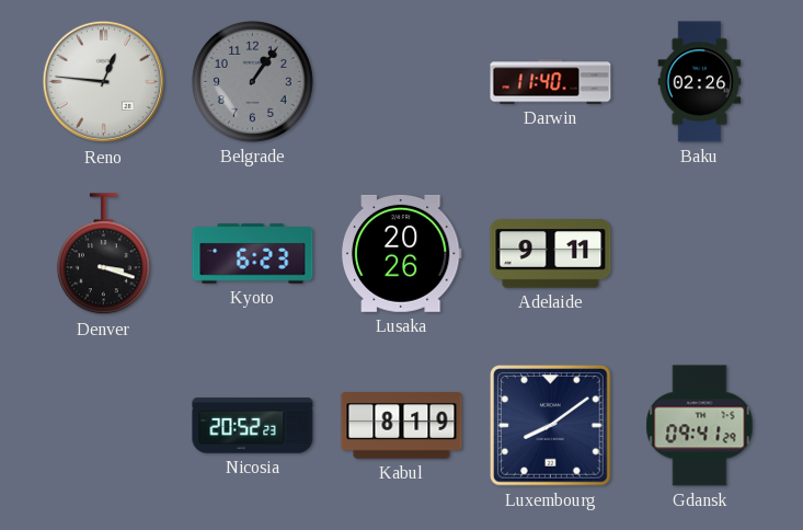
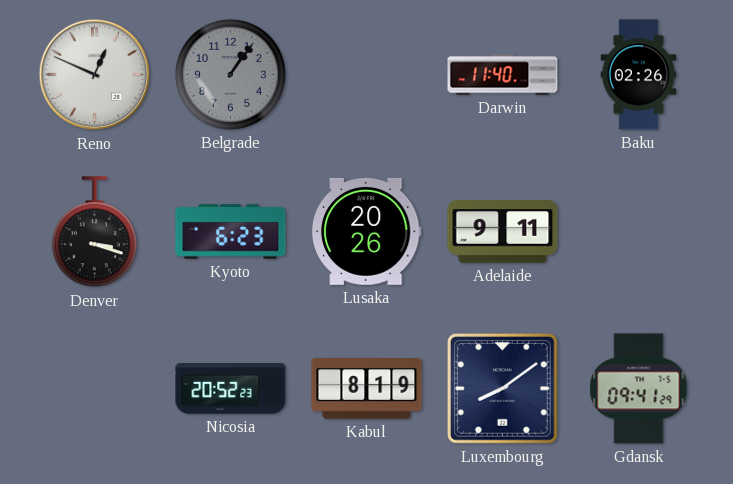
Reno: 12:46 -> 12:49
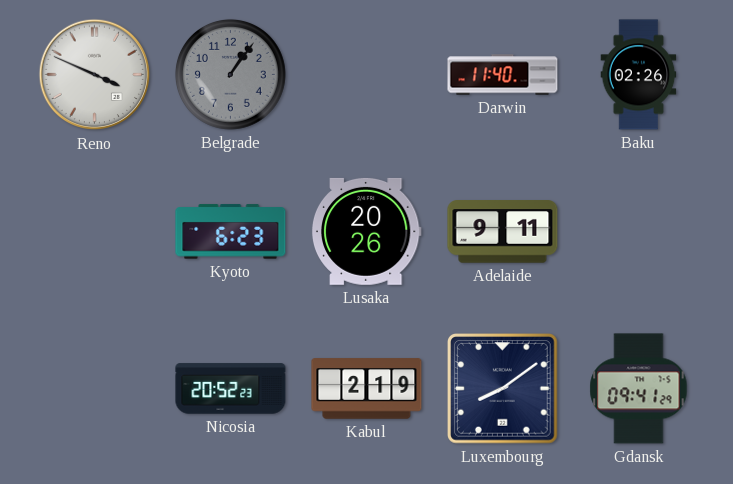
Reno: 12:49 -> 3:49
Denver: 3:18 -> none
Kabul: 8:19 -> 2:19
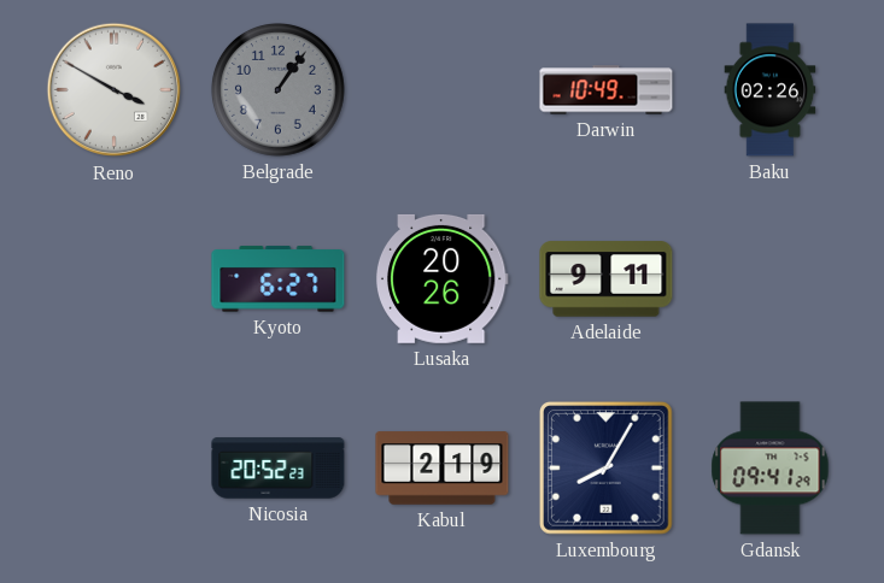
Reno: 3:49 -> 3:50
Darwin: 11:40 -> 10:49
Kyoto: 6:23 -> 6:27
Luxembourg: 8:09 -> 8:05
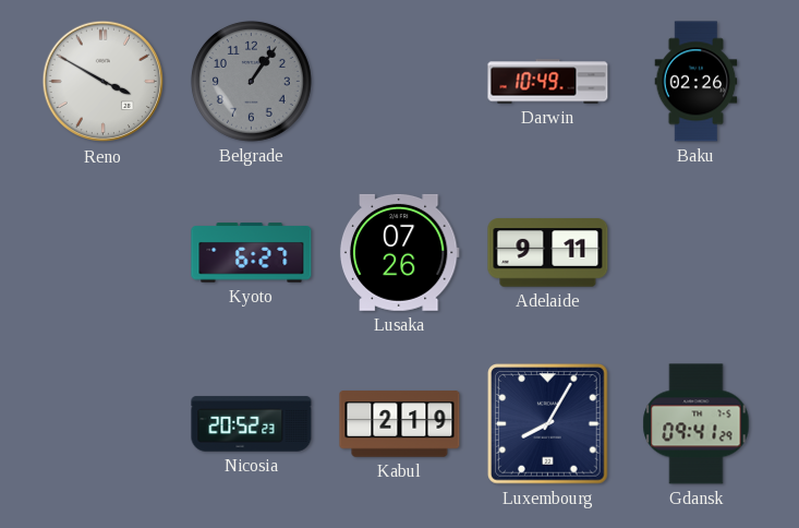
Lusaka: 20:26 -> 07:26
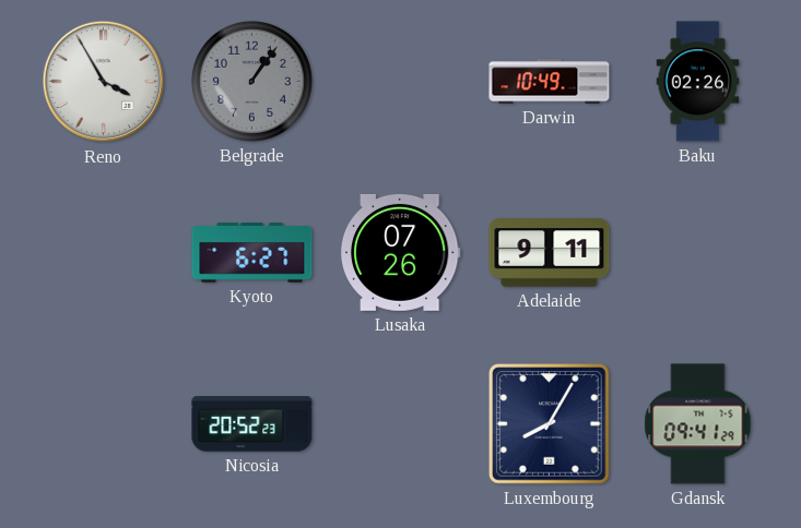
Reno: 3:50 -> 3:55
Kabul: 2:19 -> none
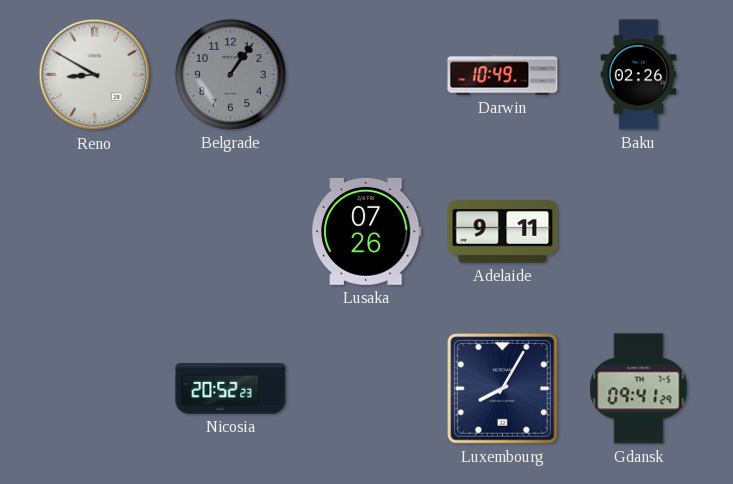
Reno: 3:55 -> 8:50
Kyoto: 6:27 -> none
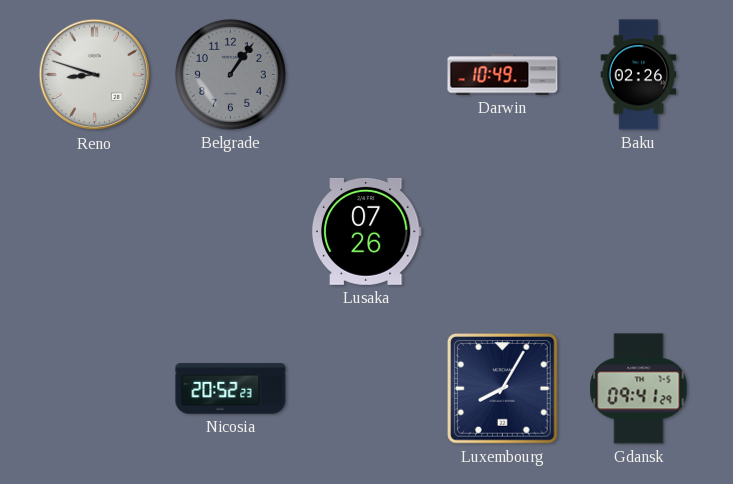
Reno: 8:50 -> 8:48
Adelaide: 9:11 -> none
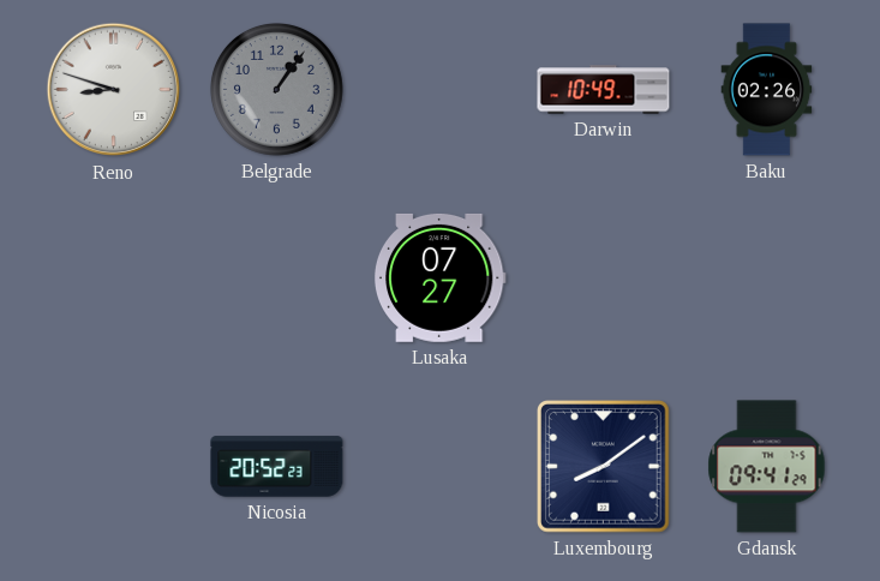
Lusaka: 07:26 -> 07:27
Luxembourg: 8:05 -> 8:09
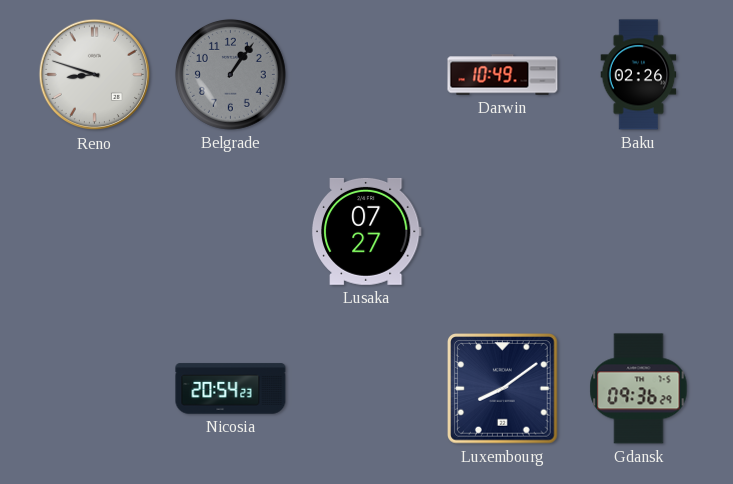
Nicosia: 20:52 -> 20:54
Gdansk: 09:41 -> 09:36
